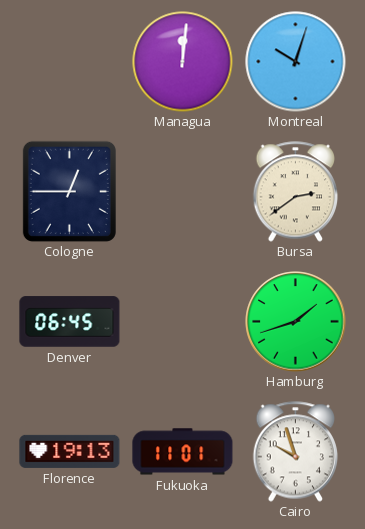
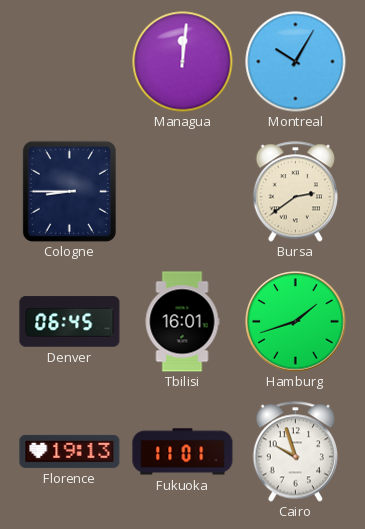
Montreal: 10:03 -> 10:05
Cologne: 12:45 -> 8:45
Tbilisi: none -> 16:01
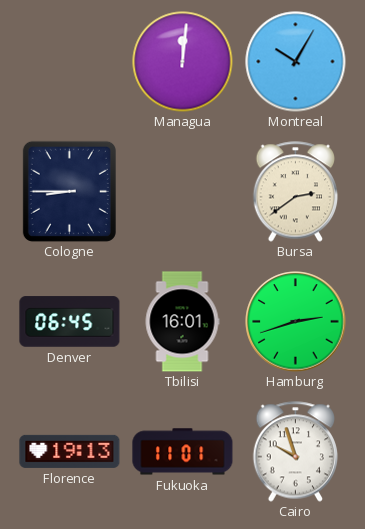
Hamburg: 1:42 -> 2:42
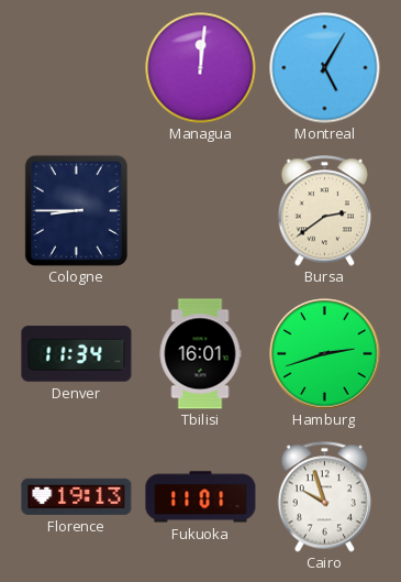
Montreal: 10:05 -> 5:05
Denver: 06:45 -> 11:34
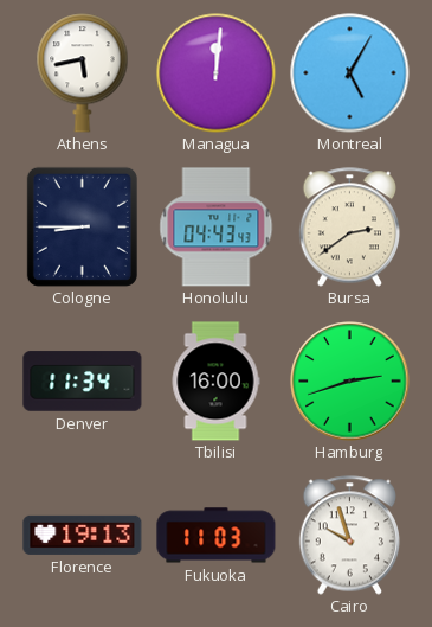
Athens: none -> 5:43
Honolulu: none -> 04:43
Tbilisi: 16:01 -> 16:00
Fukuoka: 11:01 -> 11:03
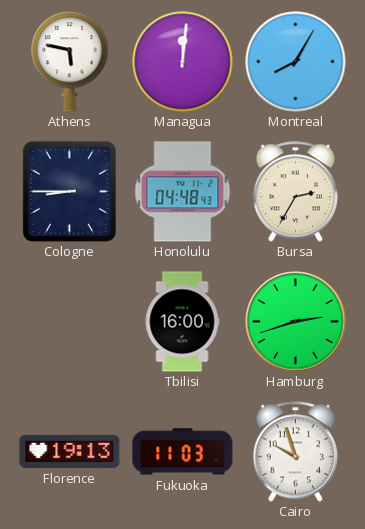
Athens: 5:43 -> 5:47
Montreal: 5:05 -> 8:05
Honolulu: 04:43 -> 04:48
Bursa: 2:39 -> 2:35
Denver: 11:34 -> none
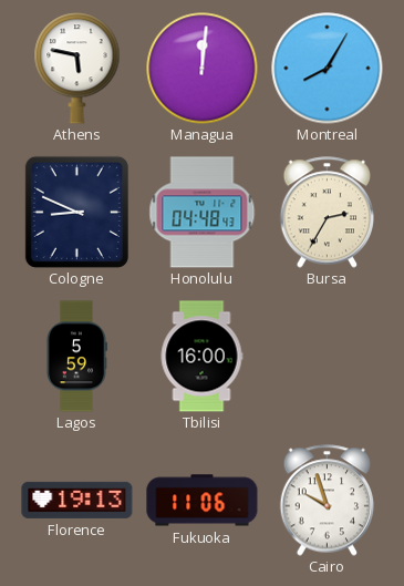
Cologne: 8:45 -> 8:49
Lagos: none -> 5:59
Hamburg: 2:42 -> none
Fukuoka: 11:03 -> 11:06
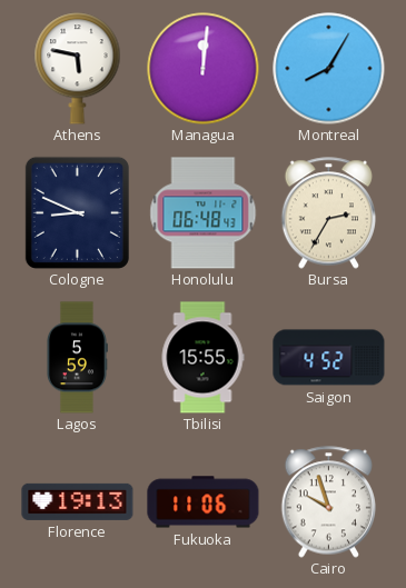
Honolulu: 04:48 -> 06:48
Tbilisi: 16:00 -> 15:55
Saigon: none -> 4:52
